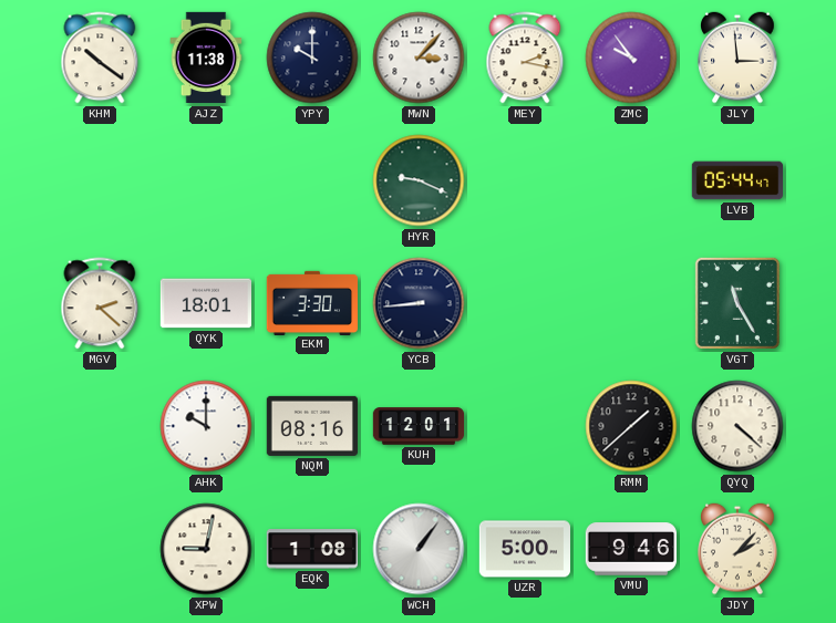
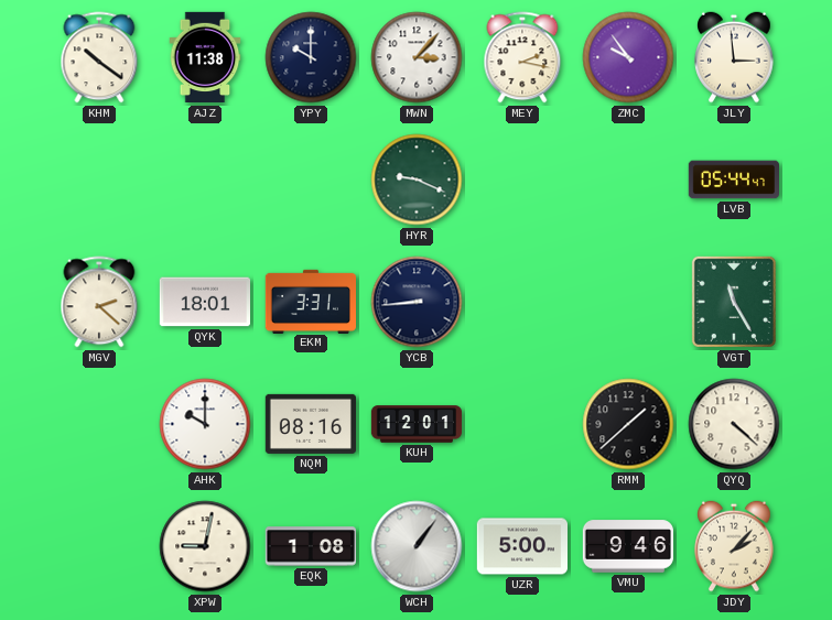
EKM: 3:30 -> 3:31
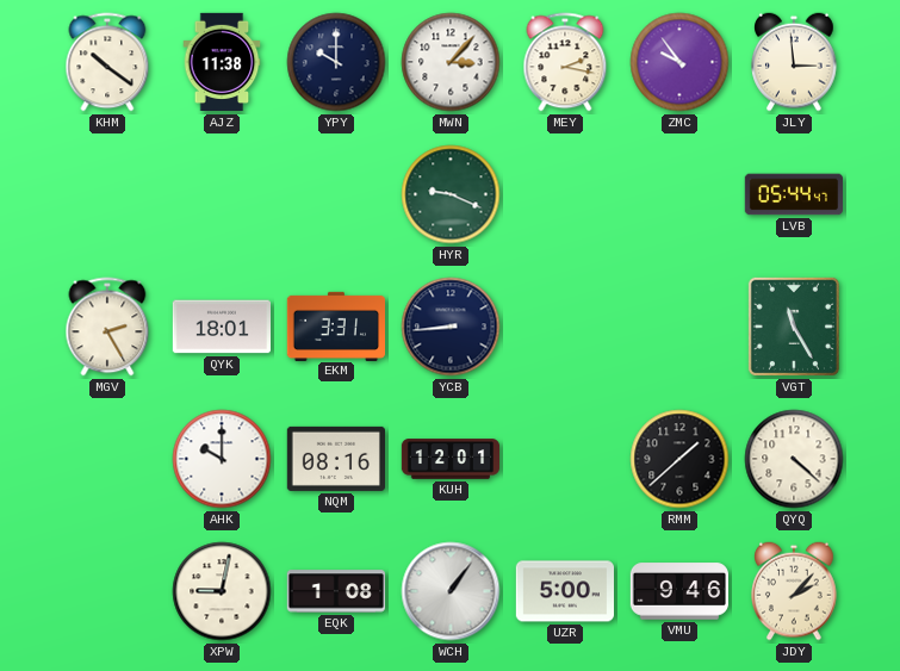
MGV: 2:22 -> 2:25
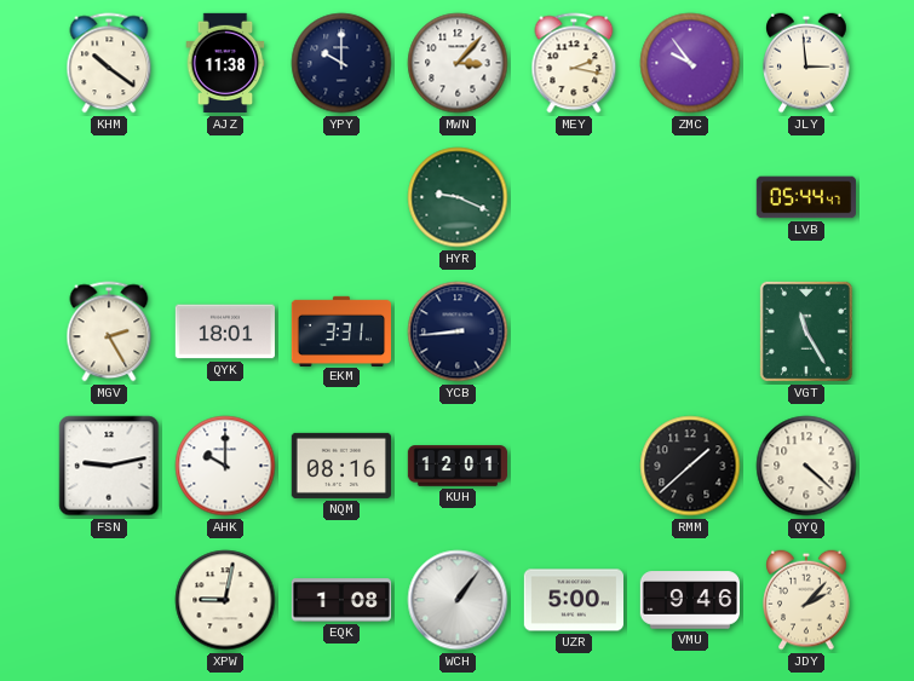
FSN: none -> 9:13
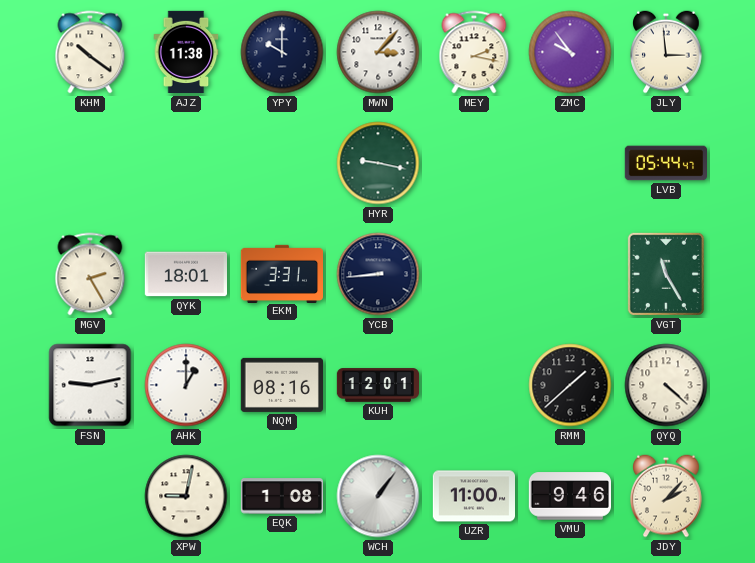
HYR: 9:19 -> 9:17
AHK: 10:00 -> 1:00
UZR: 5:00 -> 11:00
